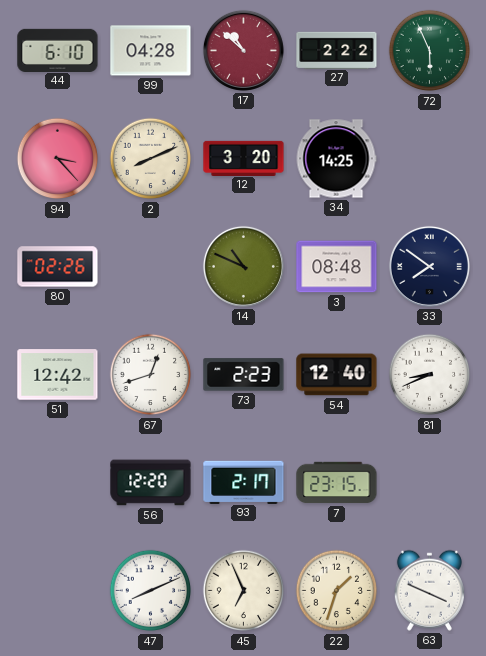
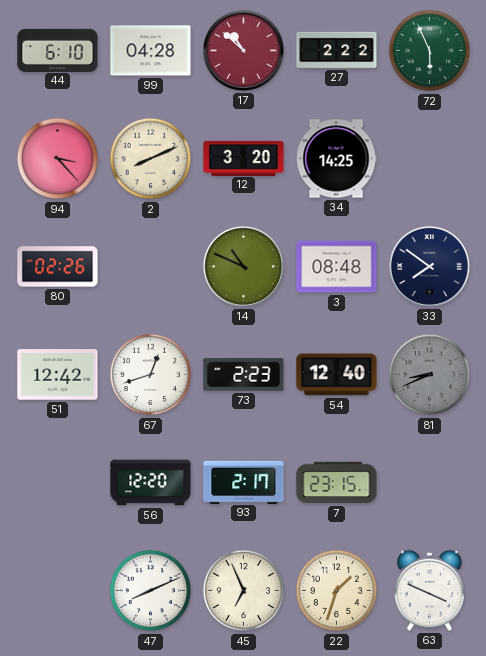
81 dial: white -> grey
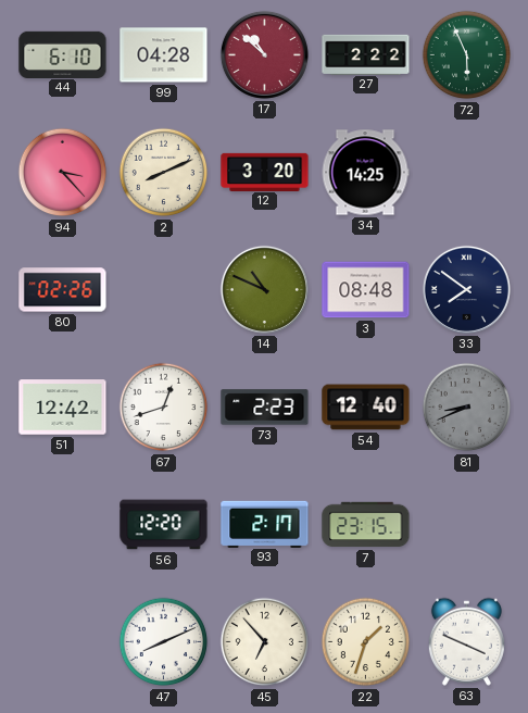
45: 6:56 -> 6:53
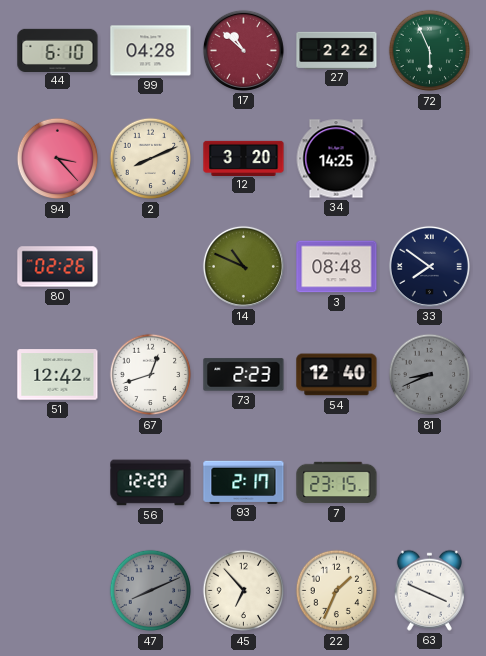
47 dial: white -> grey
22: 1:33 -> 1:34
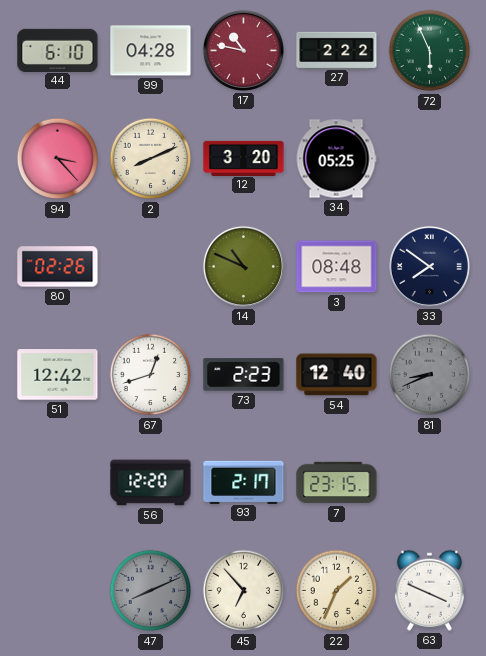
17: 10:52 -> 10:47
34: 14:25 -> 05:25
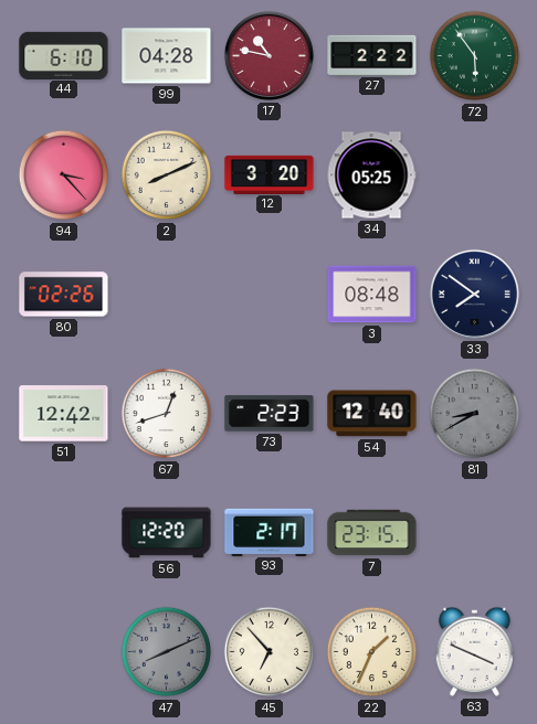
72: 5:56 -> 5:54
14: 10:49 -> none
81: 8:41 -> 8:40
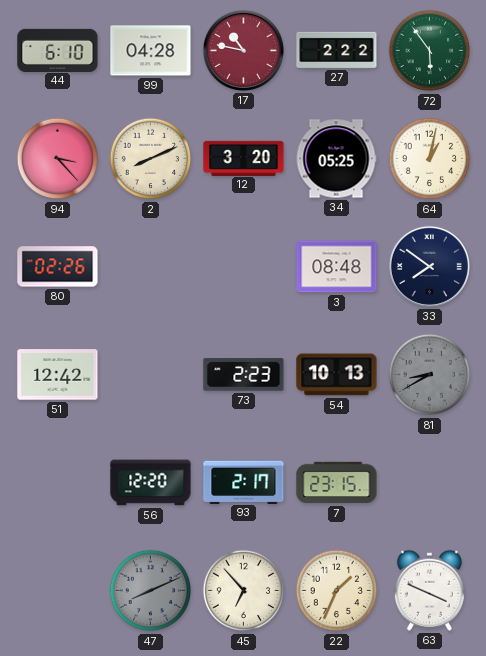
64: none -> 1:02
67: 12:42 -> none
54: 12:40 -> 10:13
